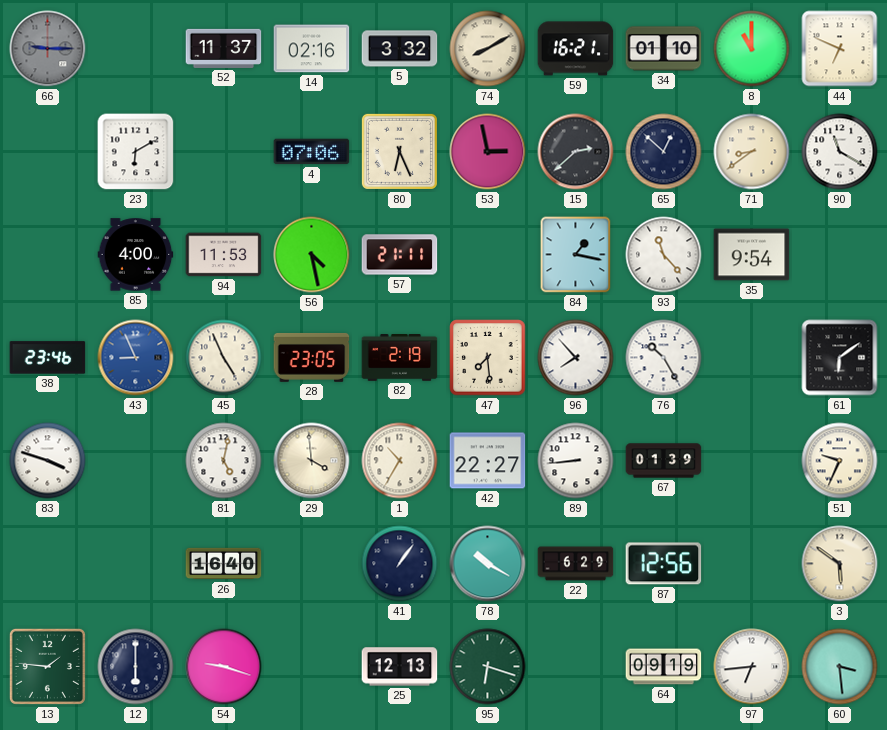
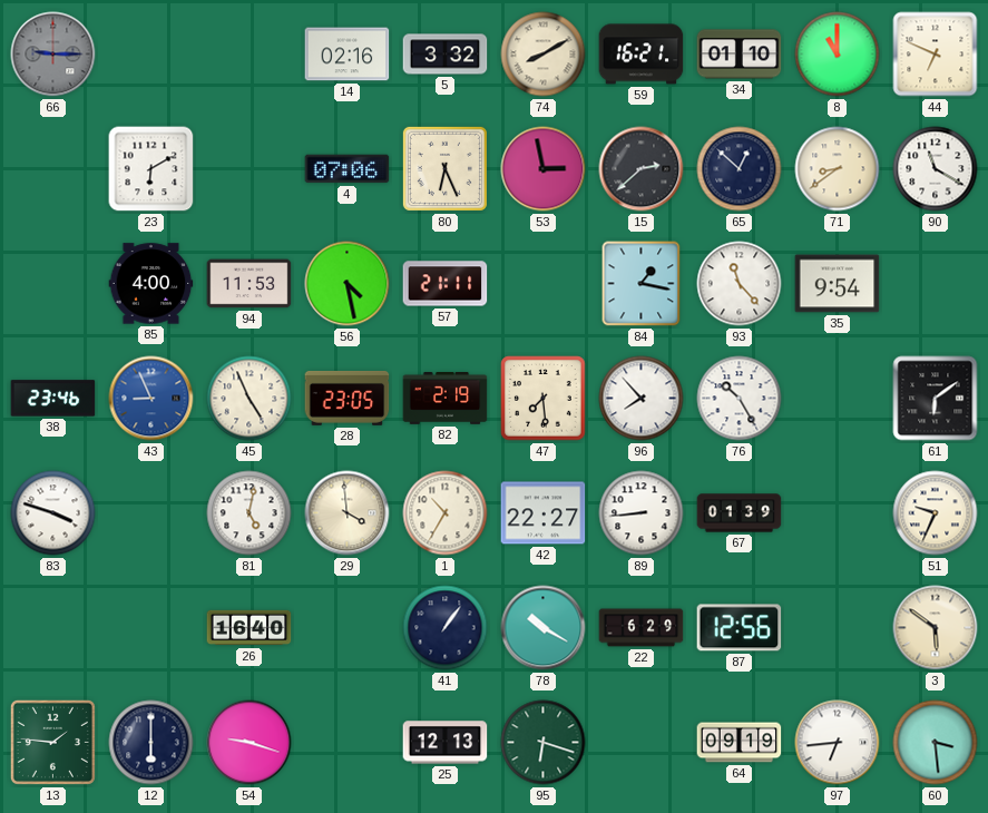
52: 11:37 -> none
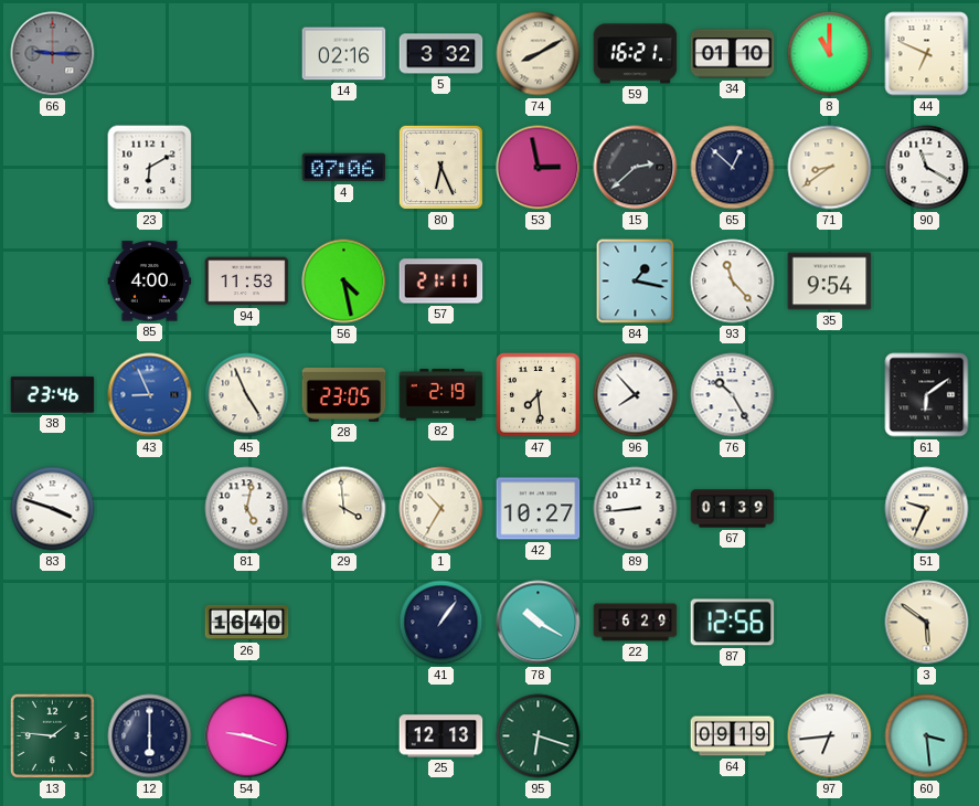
42: 22:27 -> 10:27
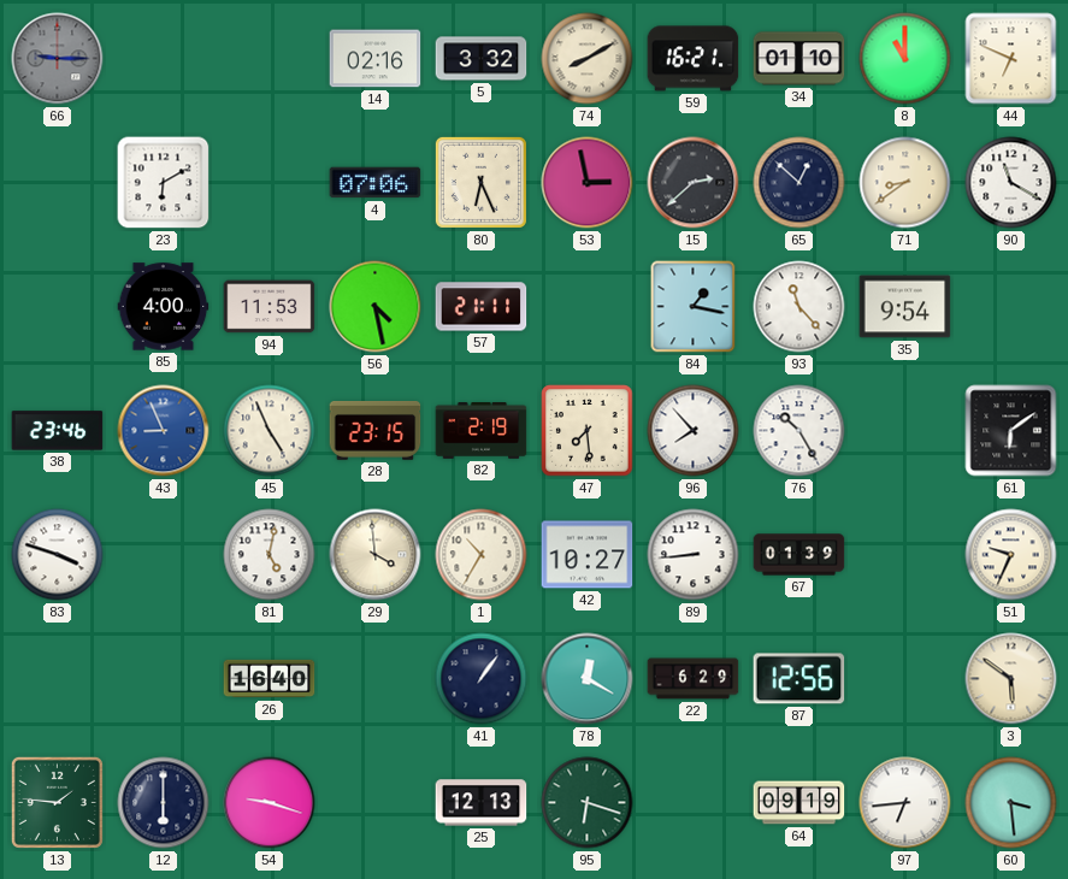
28: 23:05 -> 23:15
78: 10:20 -> 12:20
